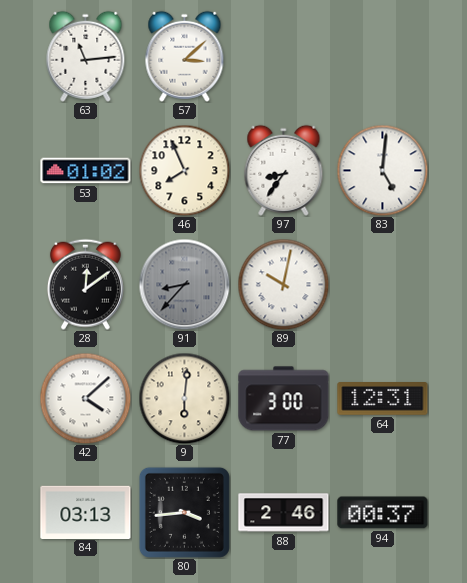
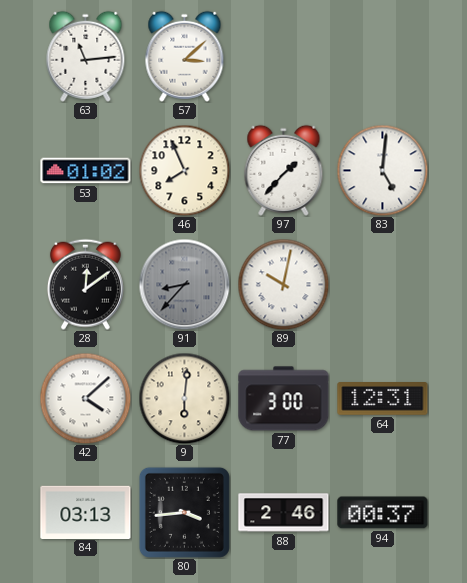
97: 8:36 -> 1:37
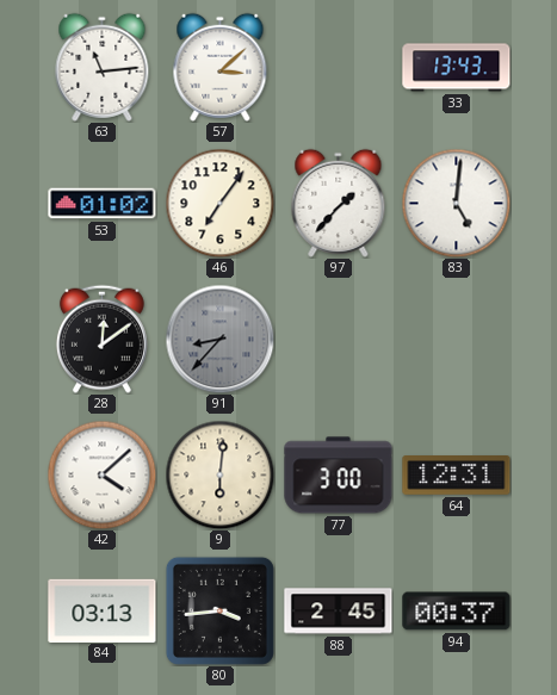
33: none -> 13:43
46: 7:56 -> 7:06
89: 10:02 -> none
88: 2:46 -> 2:45
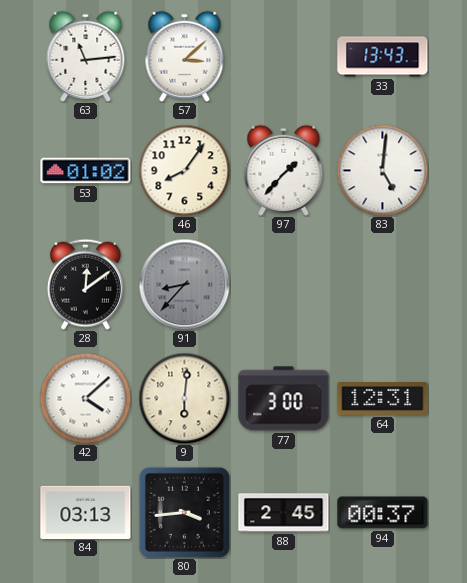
46: 7:06 -> 8:06
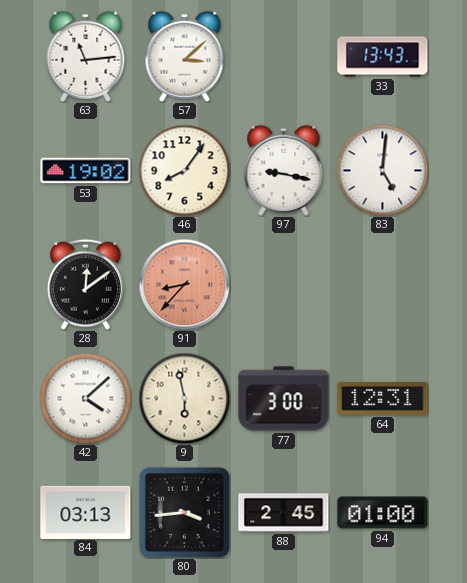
53: 01:02 -> 19:02
97: 1:37 -> 9:17
91 dial: grey -> salmon
9: 6:01 -> 5:58
94: 00:37 -> 01:00
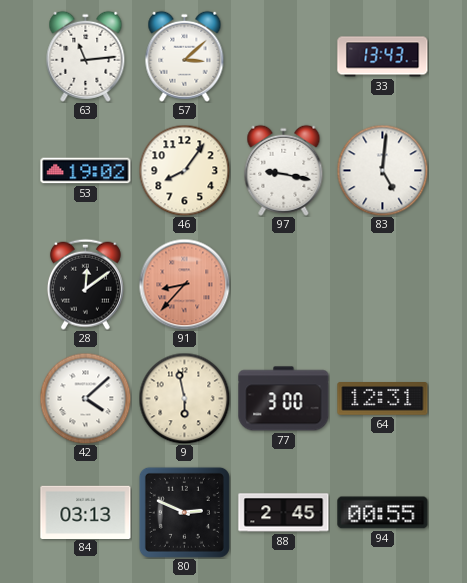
80: 3:44 -> 2:49
94: 01:00 -> 00:55
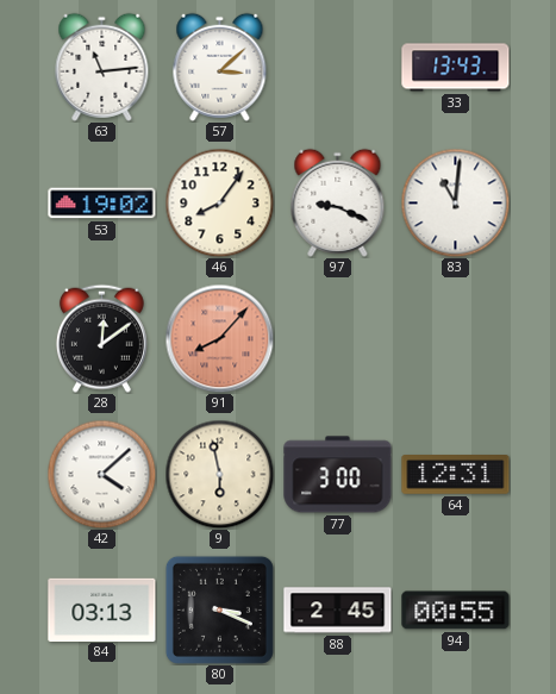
97: 9:17 -> 9:19
83: 5:01 -> 11:01
91: 8:37 -> 8:07
80: 2:49 -> 3:19
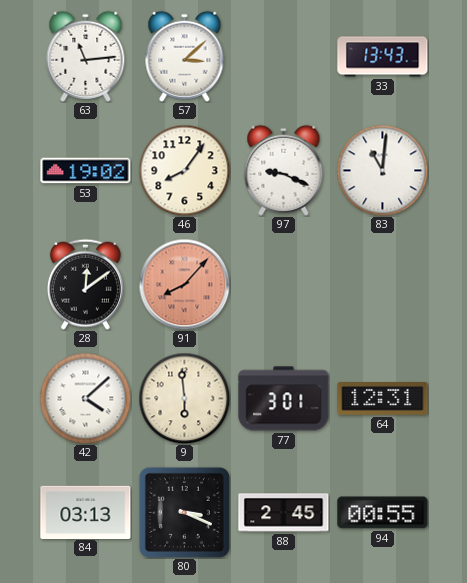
9: 5:58 -> 5:59
77: 3:00 -> 3:01
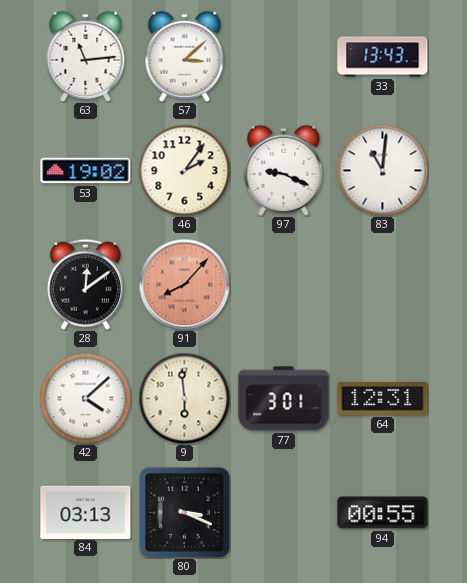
46: 8:06 -> 2:06
88: 2:45 -> none
